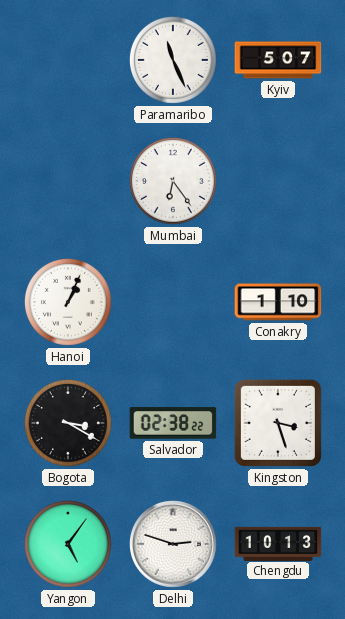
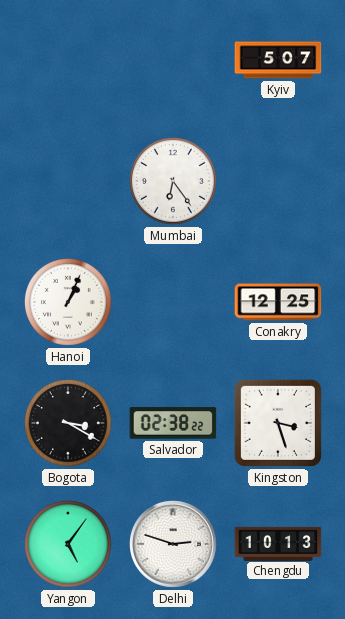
Paramaribo: 11:26 -> none
Conakry: 1:10 -> 12:25
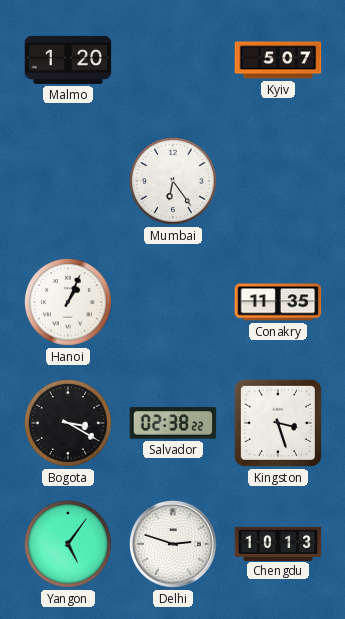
Malmo: none -> 1:20
Conakry: 12:25 -> 11:35
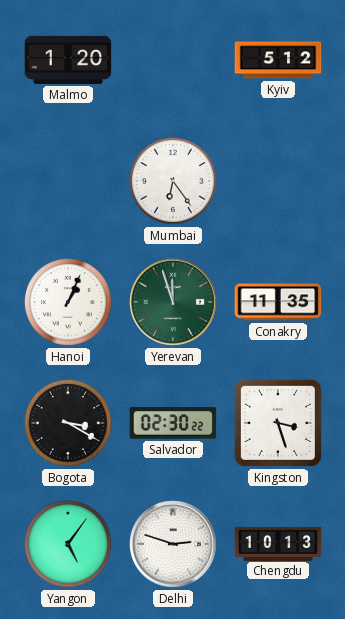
Kyiv: 5:07 -> 5:12
Yerevan: none -> 11:57
Salvador: 02:38 -> 02:30
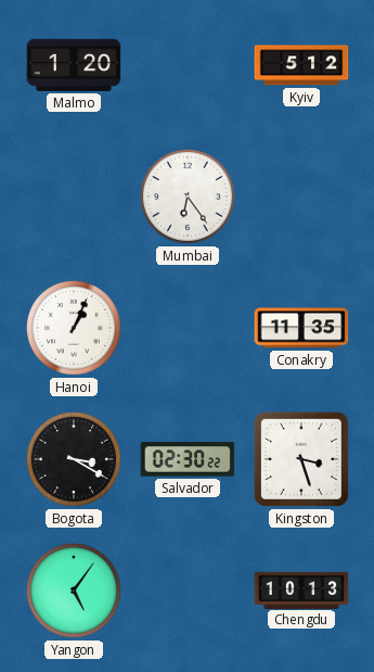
Yerevan: 11:57 -> none
Delhi: 2:48 -> none
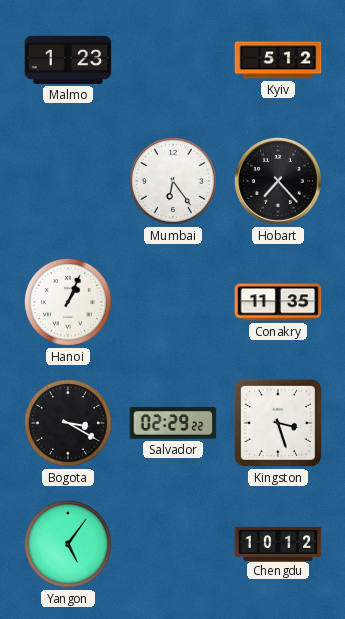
Malmo: 1:20 -> 1:23
Hobart: none -> 7:23
Salvador: 02:30 -> 02:29
Chengdu: 10:13 -> 10:12
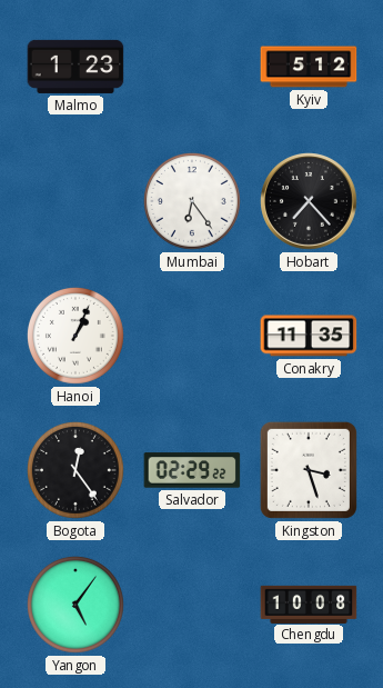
Bogota: 3:20 -> 12:24
Chengdu: 10:12 -> 10:08
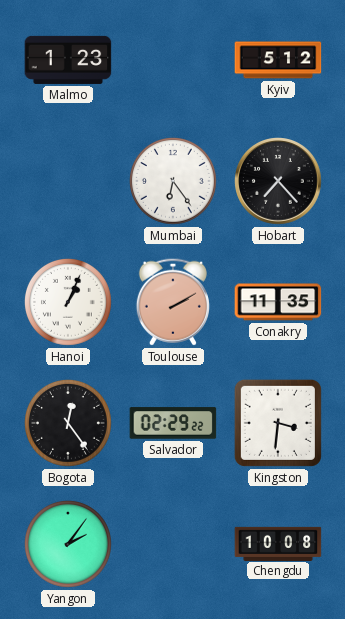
Toulouse: none -> 2:10
Kingston: 3:27 -> 3:31
Yangon: 5:06 -> 2:06
